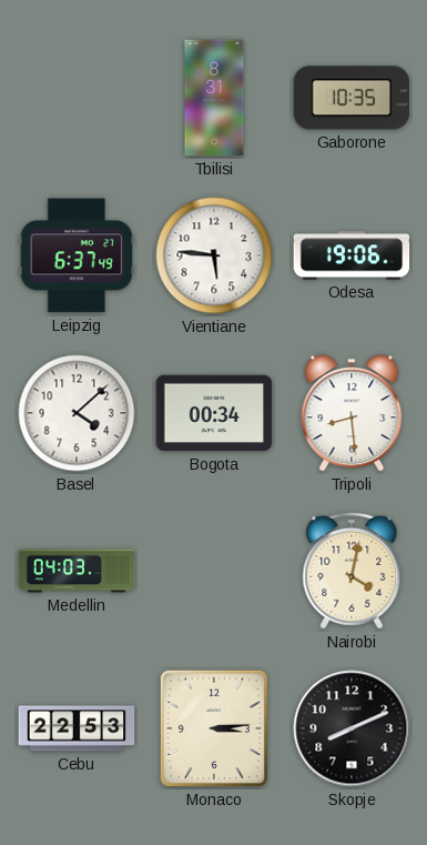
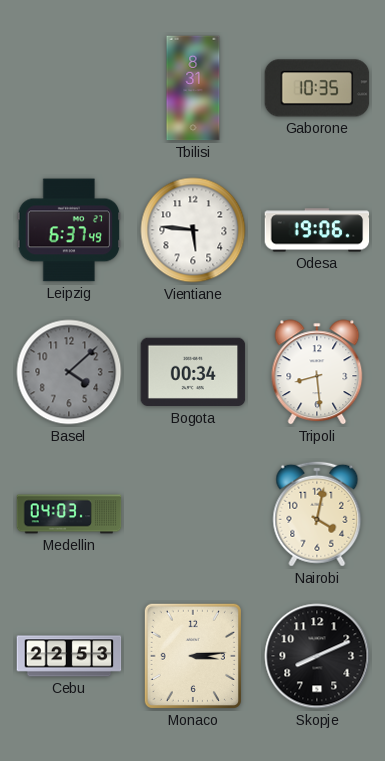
Basel dial: white -> grey
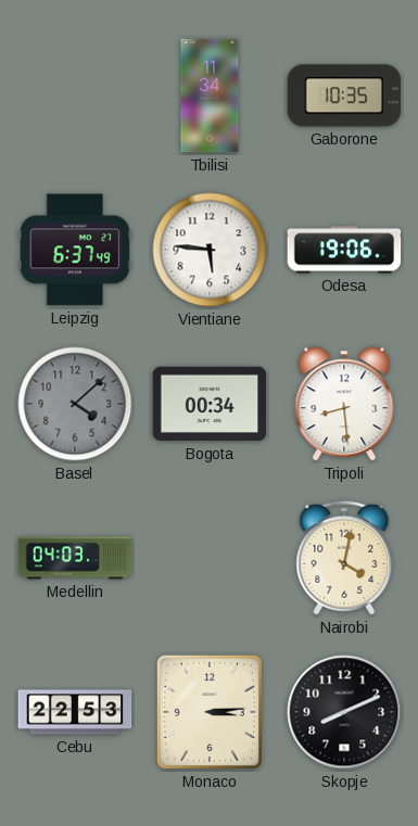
Tbilisi: 8:31 -> 11:34
